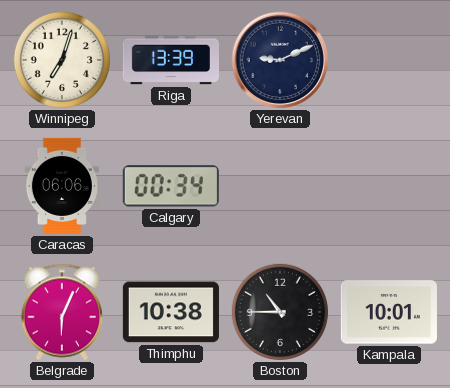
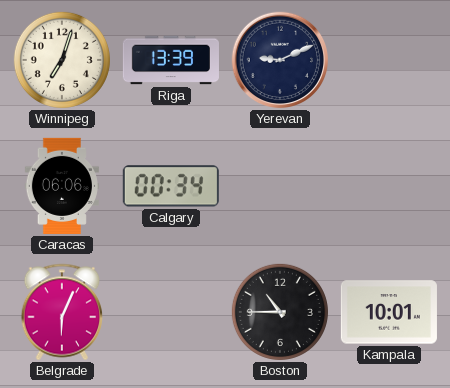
Thimphu: 10:38 -> none
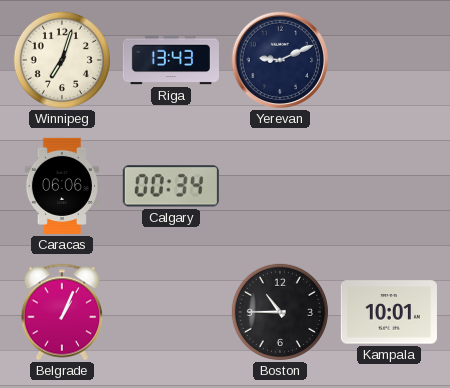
Riga: 13:39 -> 13:43
Belgrade: 6:04 -> 1:04
